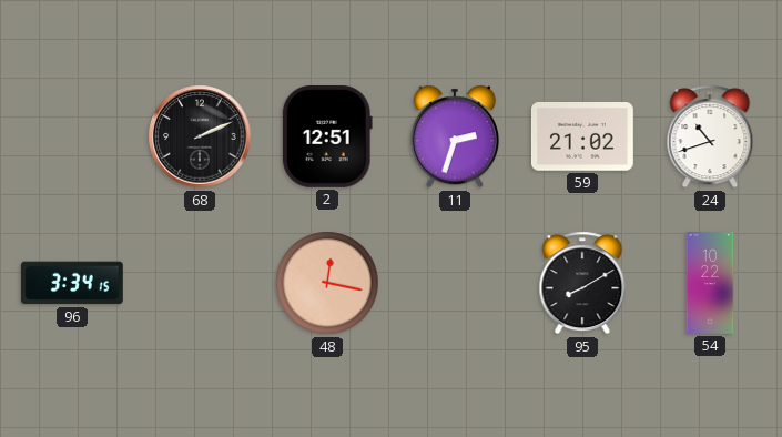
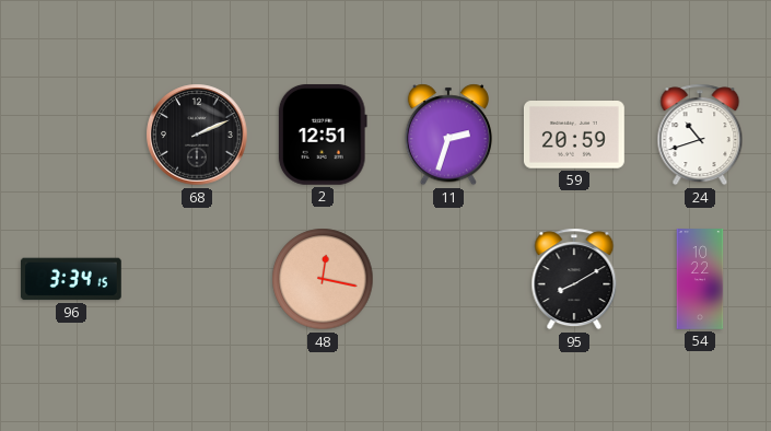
59: 21:02 -> 20:59
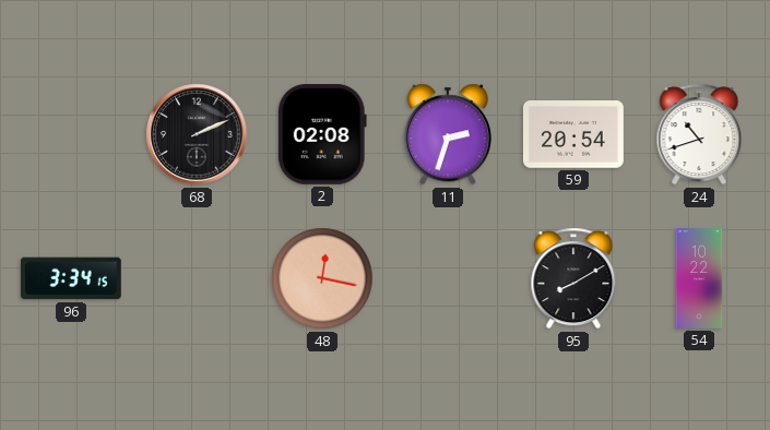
2: 12:51 -> 02:08
59: 20:59 -> 20:54
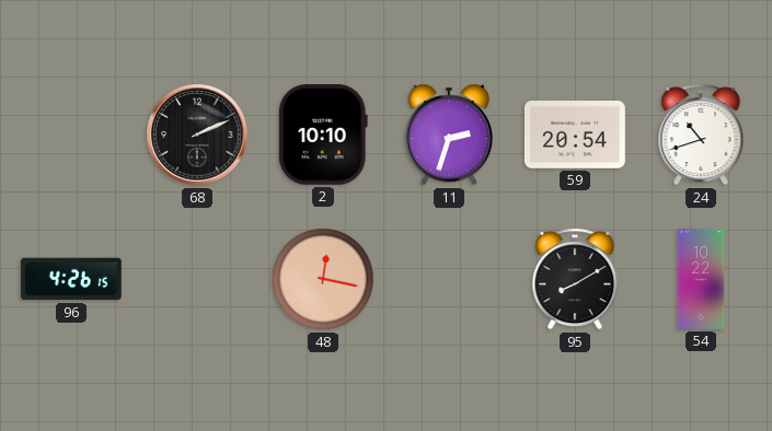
2: 02:08 -> 10:10
96: 3:34 -> 4:26
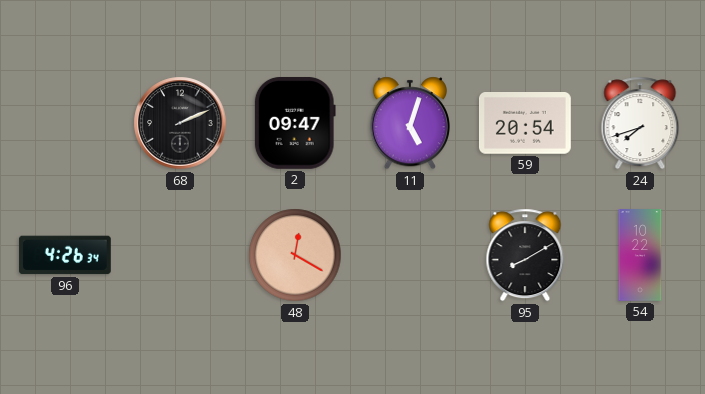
2: 10:10 -> 09:47
11: 2:33 -> 5:03
24: 10:42 -> 7:42
96: 4:26:15 -> 4:26:34
48: 12:17 -> 12:20
